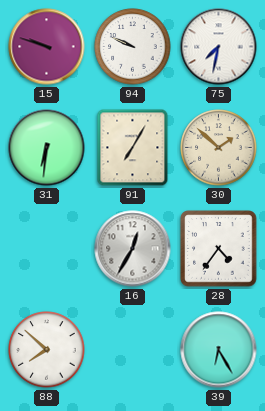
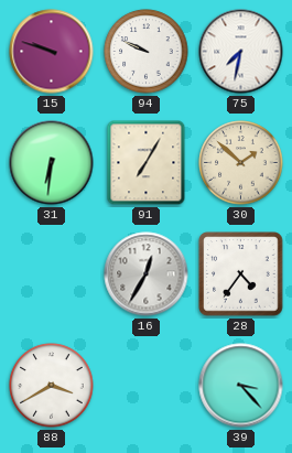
88: 7:52 -> 3:40
39: 6:25 -> 3:23
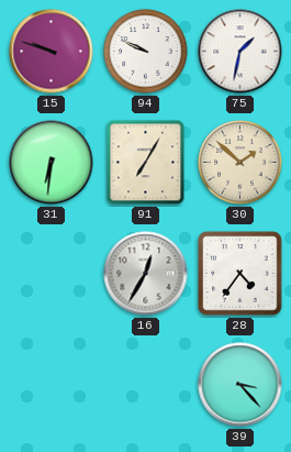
75: 7:32 -> 1:32
88: 3:40 -> none
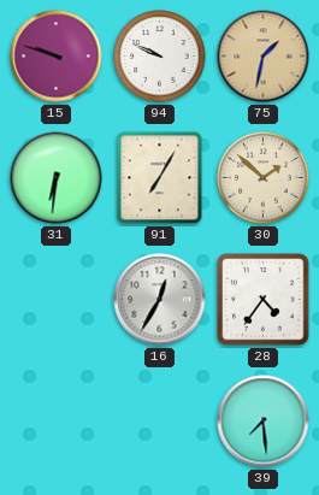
75 dial: white -> champagne
39: 3:23 -> 7:29
